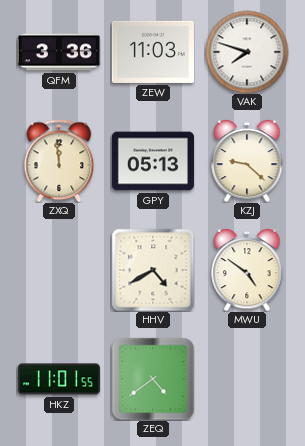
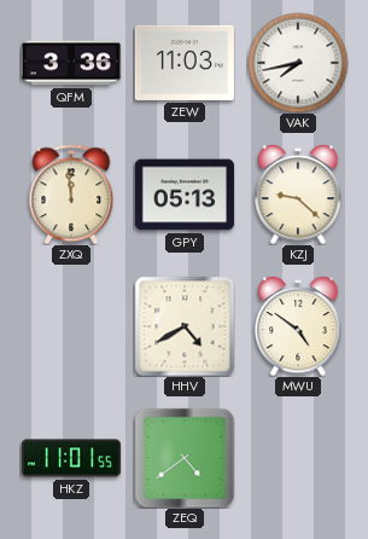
VAK: 7:48 -> 7:43
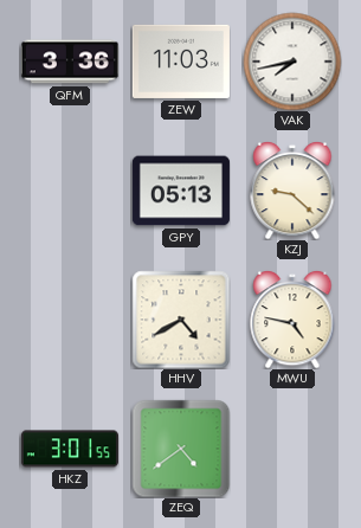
ZXQ: 11:59 -> none
MWU: 4:51 -> 4:47
HKZ: 11:01 -> 3:01
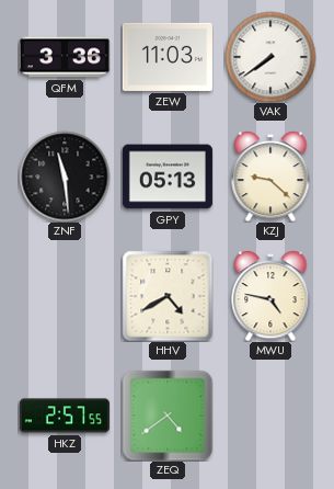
VAK: 7:43 -> 7:39
ZNF: none -> 11:29
HKZ: 3:01 -> 2:57
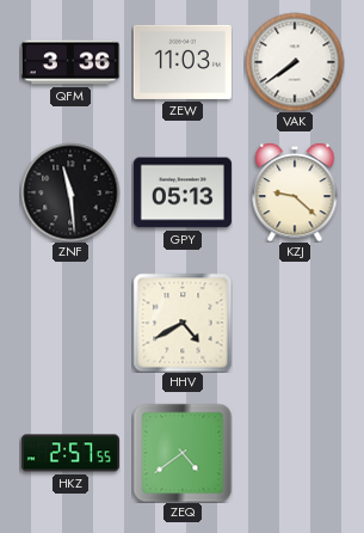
MWU: 4:47 -> none
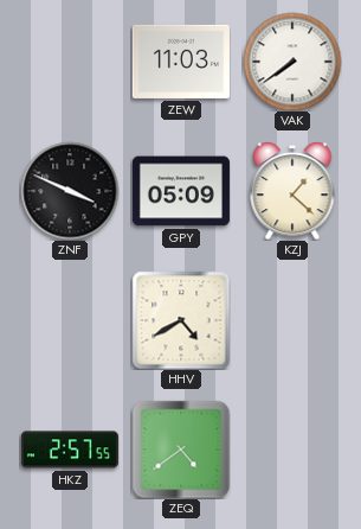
QFM: 3:36 -> none
ZNF: 11:29 -> 3:49
GPY: 05:13 -> 05:09
KZJ: 9:22 -> 1:22
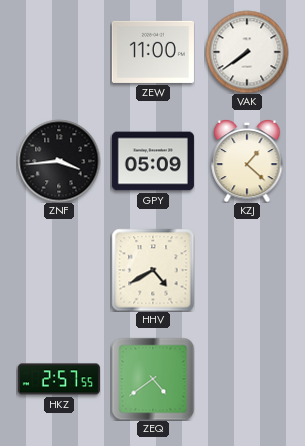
ZEW: 11:03 -> 11:00
ZNF: 3:49 -> 3:44
